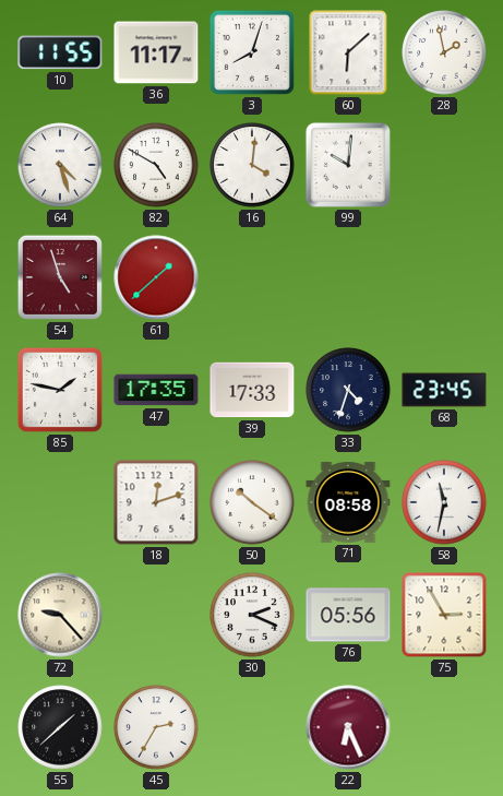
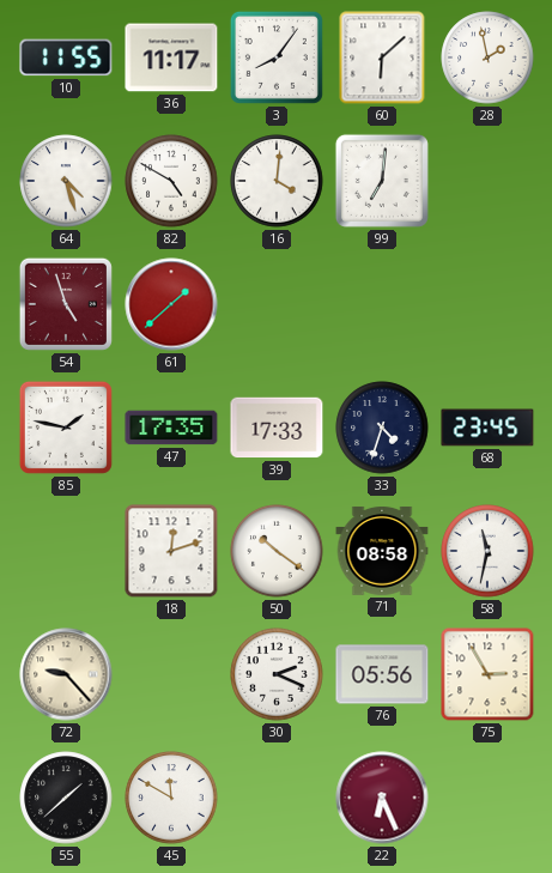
3: 8:03 -> 8:06
99: 10:01 -> 7:01
45: 2:35 -> 11:50
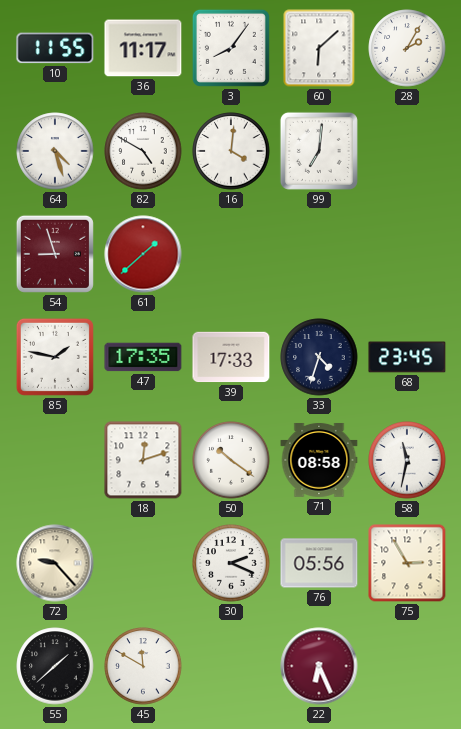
28: 1:58 -> 2:05
54: 4:57 -> 8:57
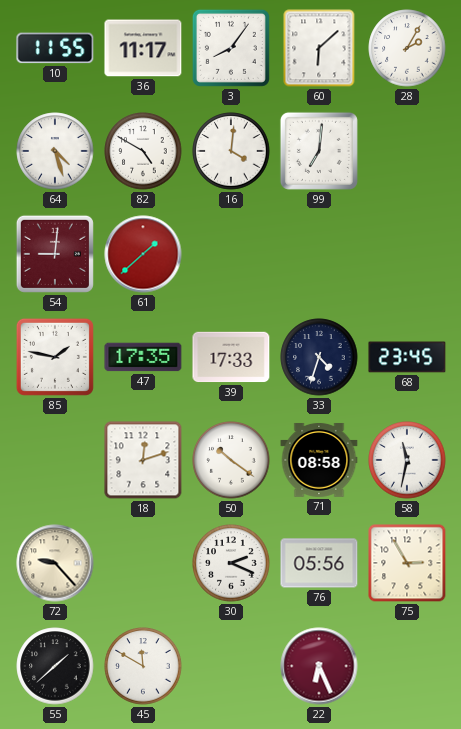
54: 8:57 -> 9:01
